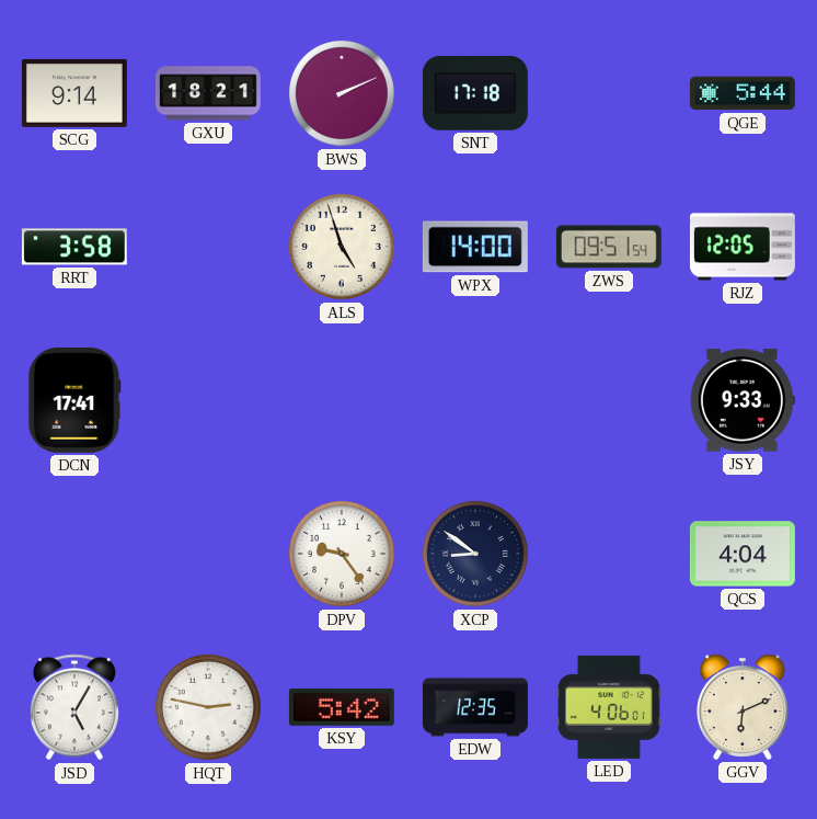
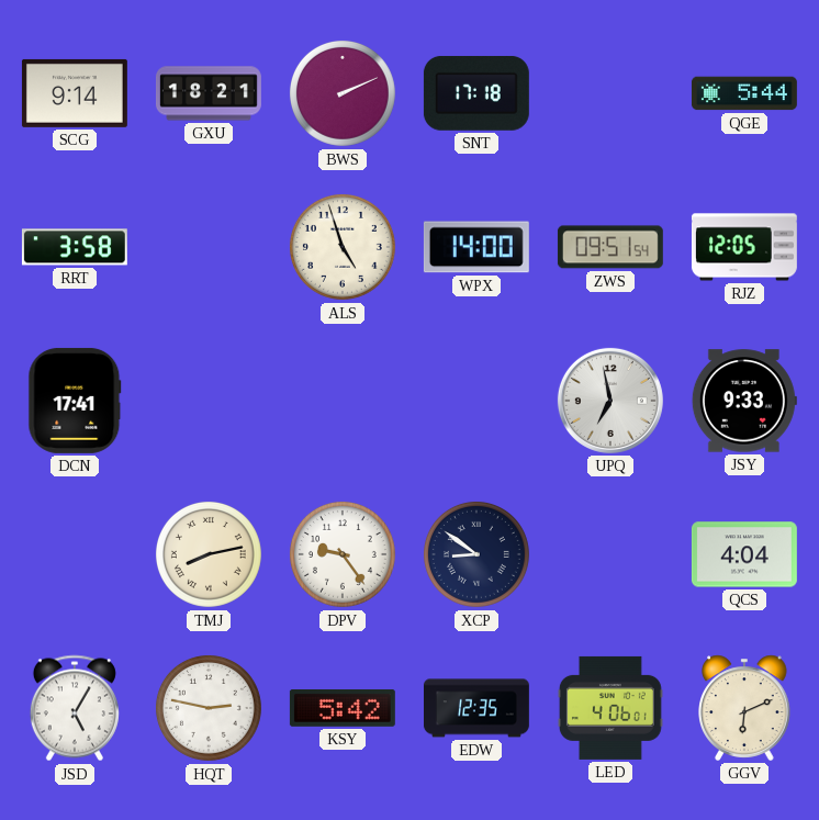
UPQ: none -> 6:58
TMJ: none -> 8:13
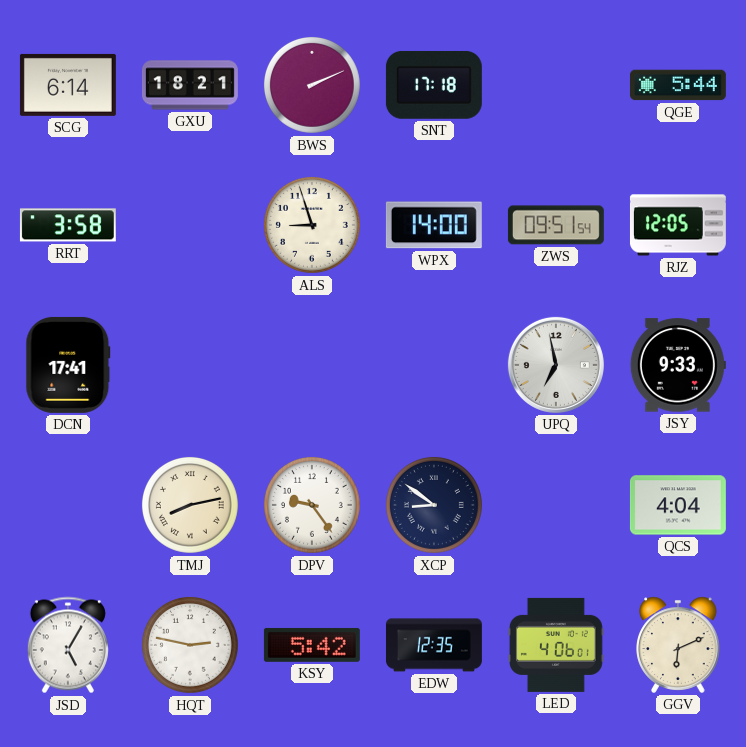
SCG: 9:14 -> 6:14
ALS: 4:57 -> 8:57
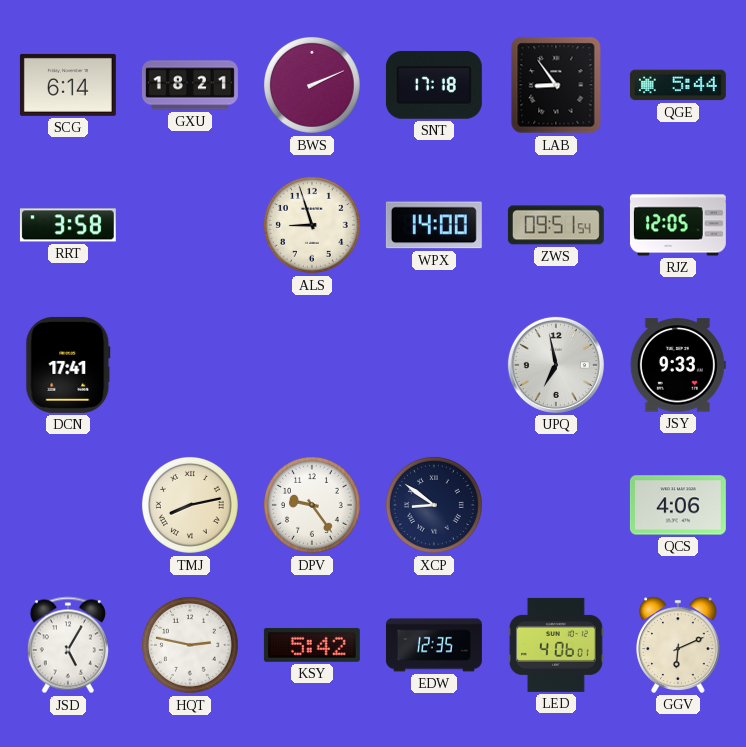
LAB: none -> 8:54
QCS: 4:04 -> 4:06
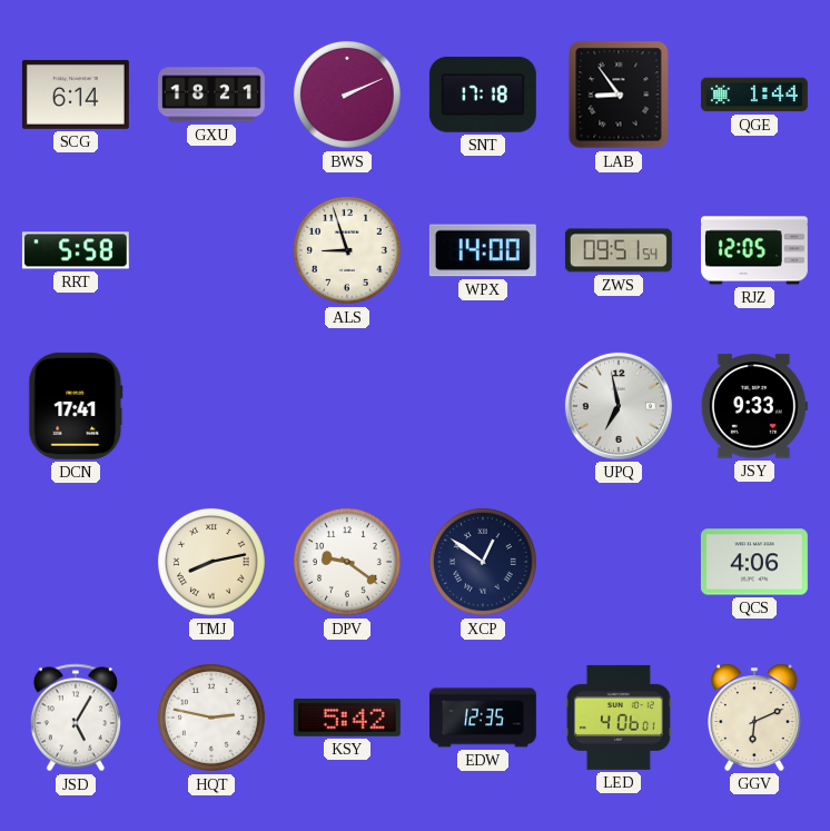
QGE: 5:44 -> 1:44
RRT: 3:58 -> 5:58
DPV: 9:24 -> 9:21
XCP: 8:51 -> 12:51
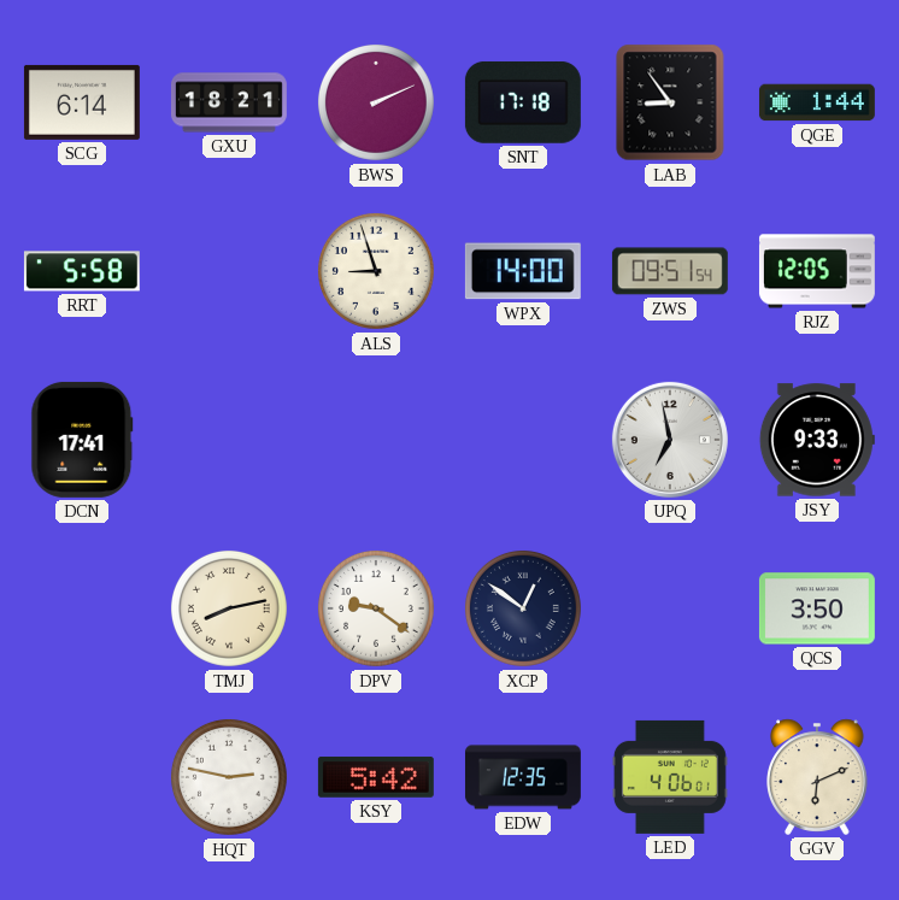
QCS: 4:06 -> 3:50
JSD: 5:05 -> none
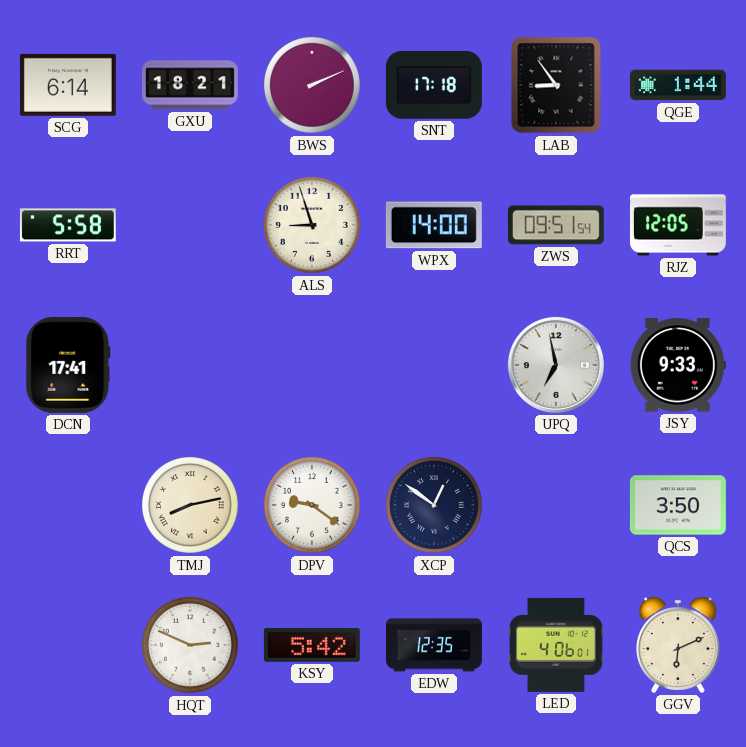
HQT: 2:47 -> 2:49
